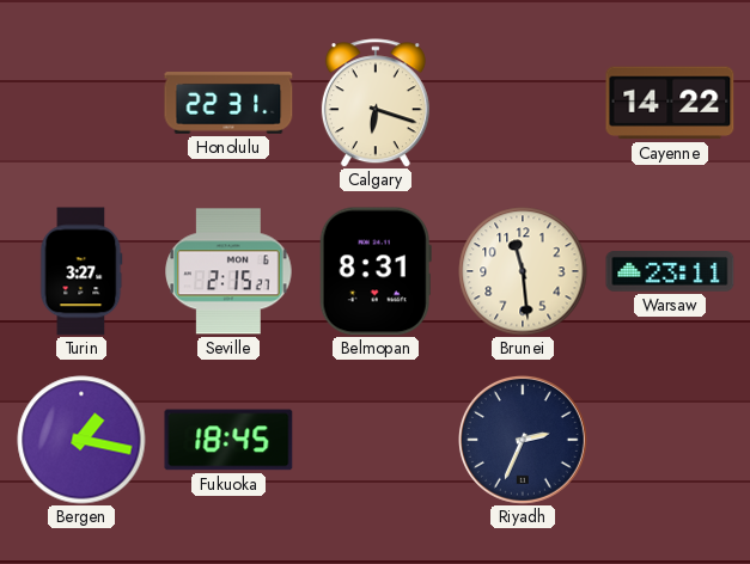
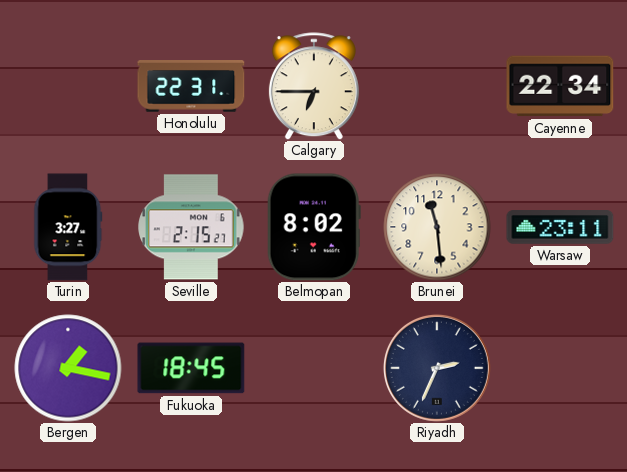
Calgary: 6:18 -> 6:45
Cayenne: 14:22 -> 22:34
Belmopan: 8:31 -> 8:02
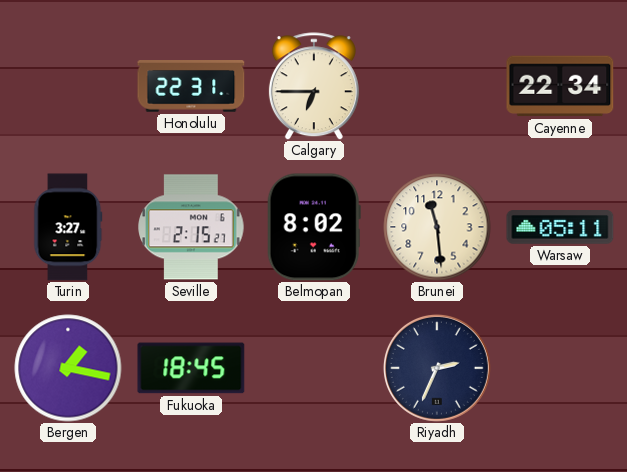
Warsaw: 23:11 -> 05:11
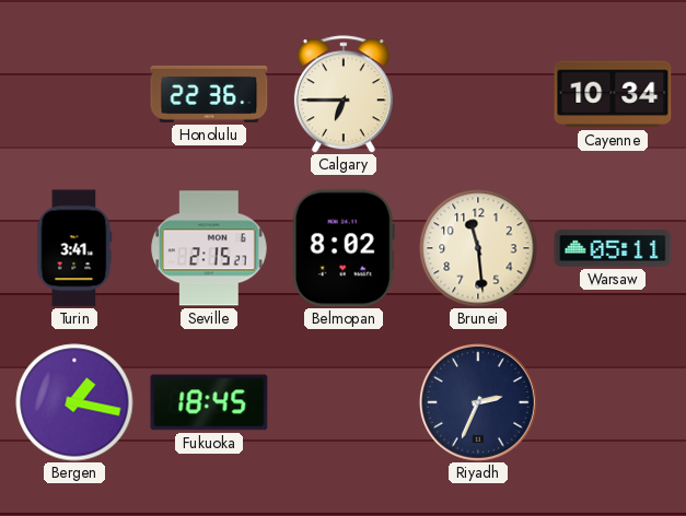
Honolulu: 22:31 -> 22:36
Cayenne: 22:34 -> 10:34
Turin: 3:27 -> 3:41
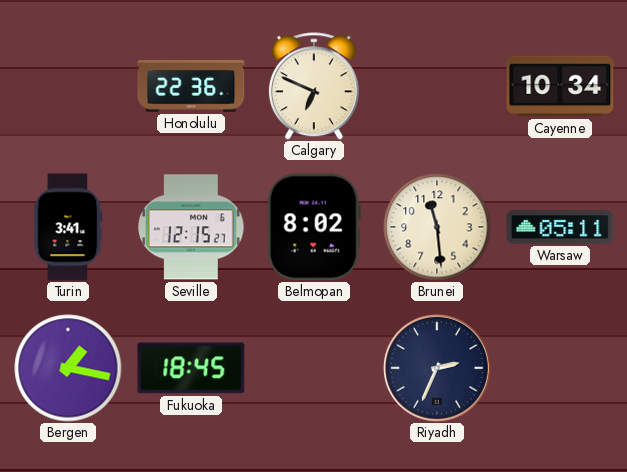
Calgary: 6:45 -> 6:49
Seville: 2:15 -> 12:15
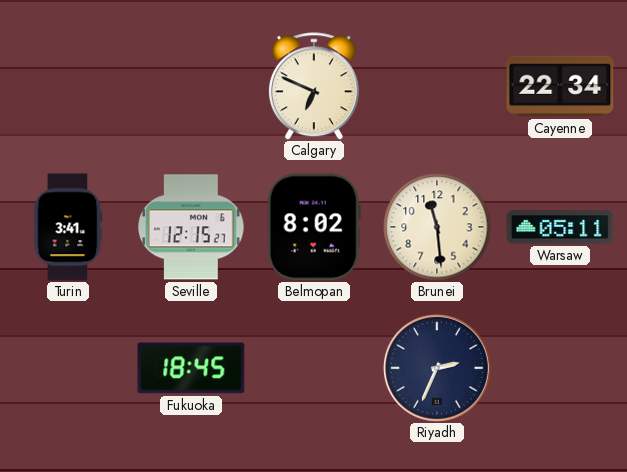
Honolulu: 22:36 -> none
Cayenne: 10:34 -> 22:34
Bergen: 1:17 -> none
